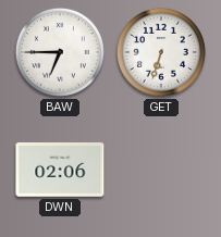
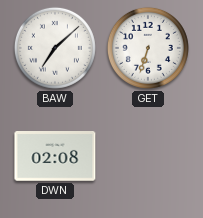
BAW: 6:45 -> 7:08
DWN: 02:06 -> 02:08
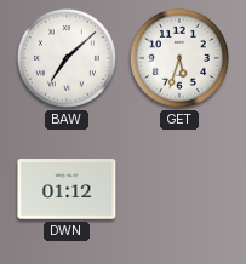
GET: 6:33 -> 5:33
DWN: 02:08 -> 01:12
